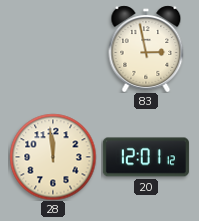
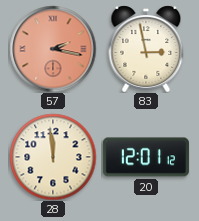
57: none -> 2:17
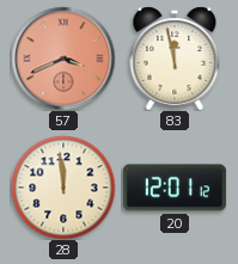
57: 2:17 -> 3:41
83: 2:58 -> 11:58
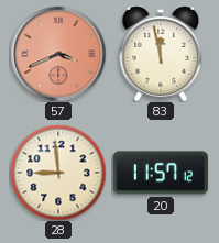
28: 11:59 -> 8:59
20: 12:01 -> 11:57
